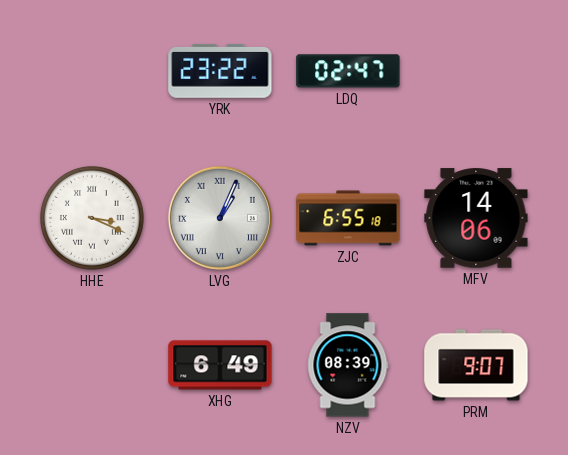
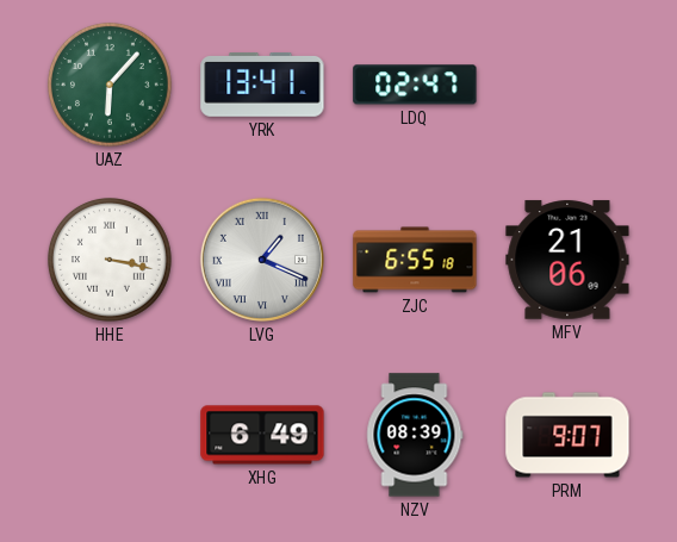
UAZ: none -> 6:07
YRK: 23:22 -> 13:41
HHE: 3:19 -> 3:17
LVG: 1:04 -> 1:19
MFV: 14:06 -> 21:06
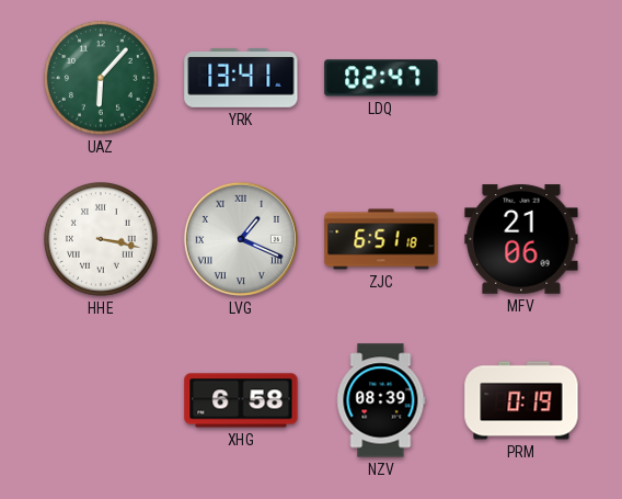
ZJC: 6:55 -> 6:51
XHG: 6:49 -> 6:58
PRM: 9:07 -> 0:19
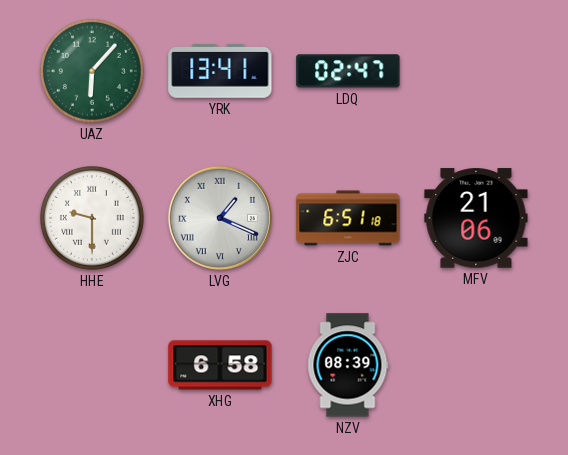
HHE: 3:17 -> 9:30
PRM: 0:19 -> none
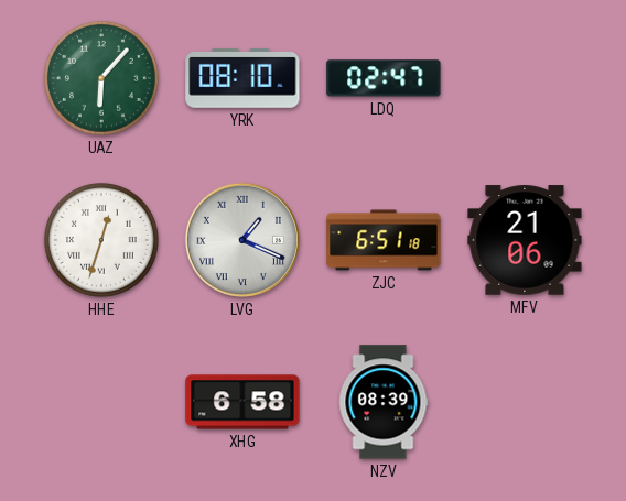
YRK: 13:41 -> 08:10
HHE: 9:30 -> 12:33
